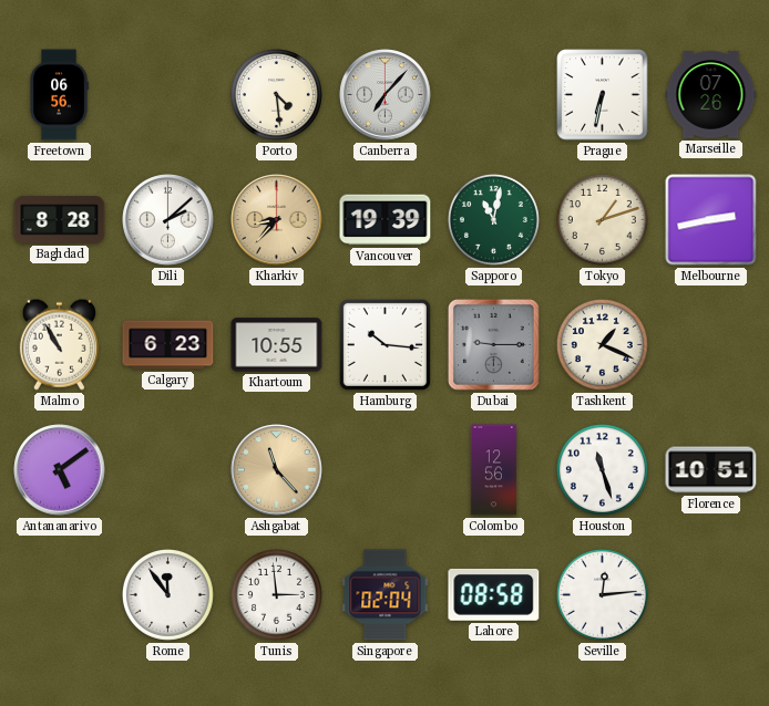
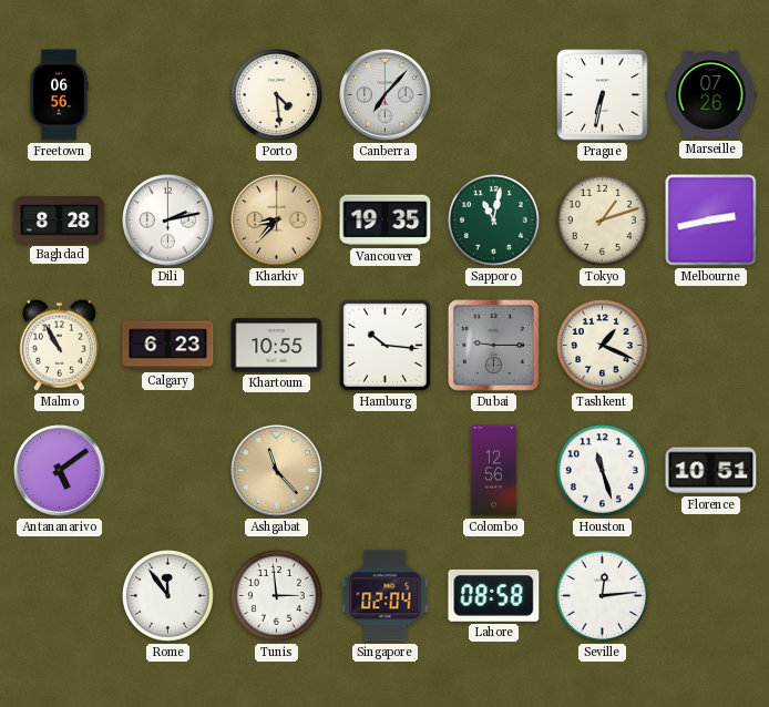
Dili: 2:08 -> 2:13
Vancouver: 19:39 -> 19:35
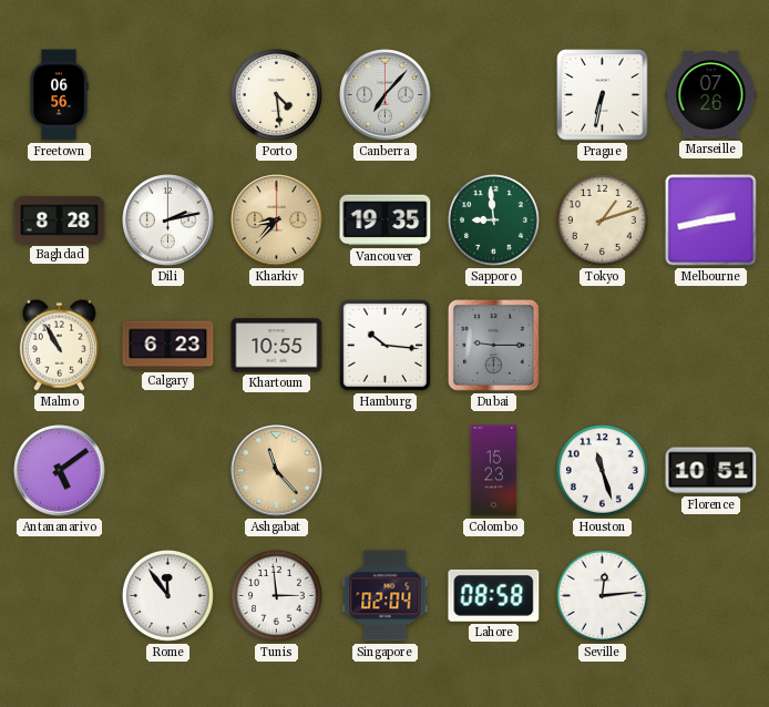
Sapporo: 11:02 -> 8:59
Tashkent: 1:19 -> none
Colombo: 12:56 -> 15:23
